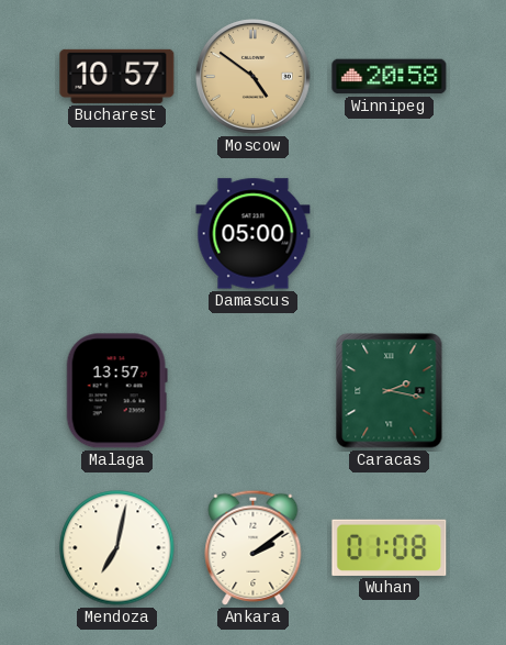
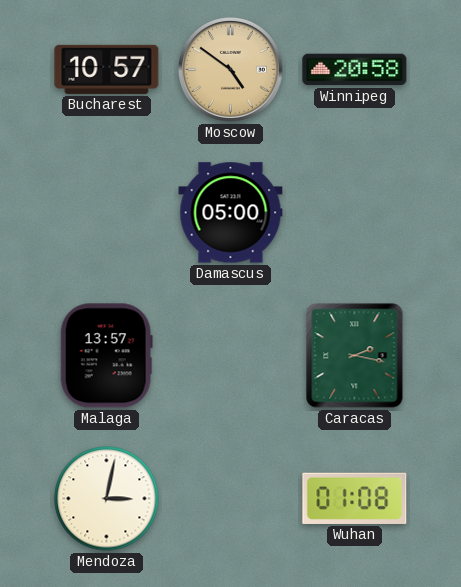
Mendoza: 7:02 -> 3:02
Ankara: 2:09 -> none
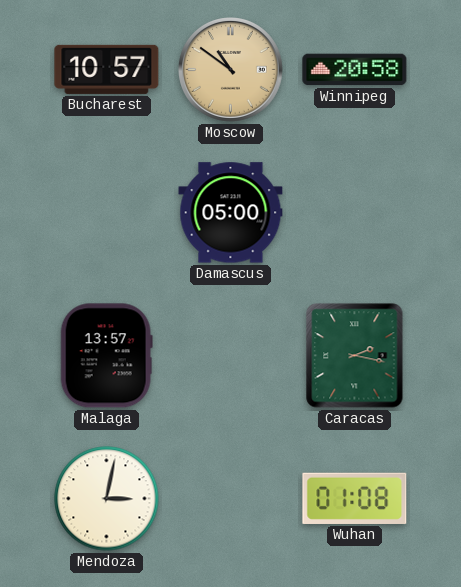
Moscow: 4:51 -> 10:51
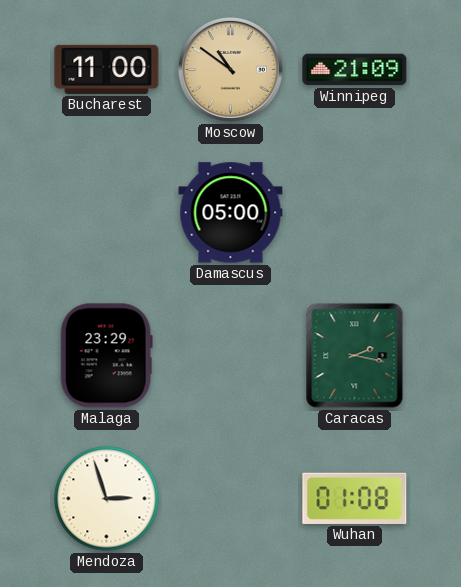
Bucharest: 10:57 -> 11:00
Winnipeg: 20:58 -> 21:09
Malaga: 13:57 -> 23:29
Mendoza: 3:02 -> 2:57
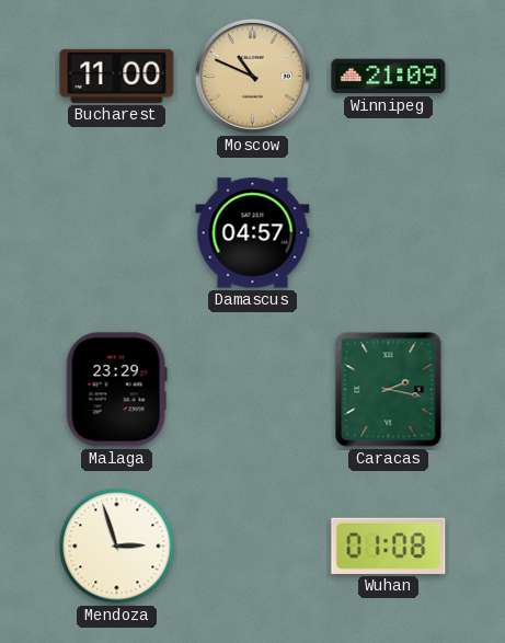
Moscow: 10:51 -> 10:49
Damascus: 05:00 -> 04:57
